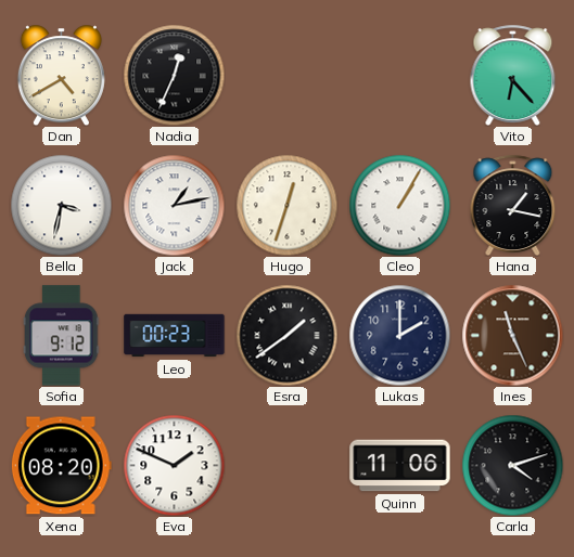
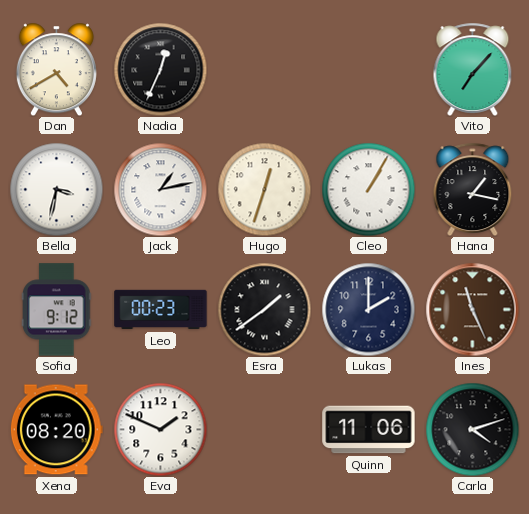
Vito: 6:23 -> 7:07
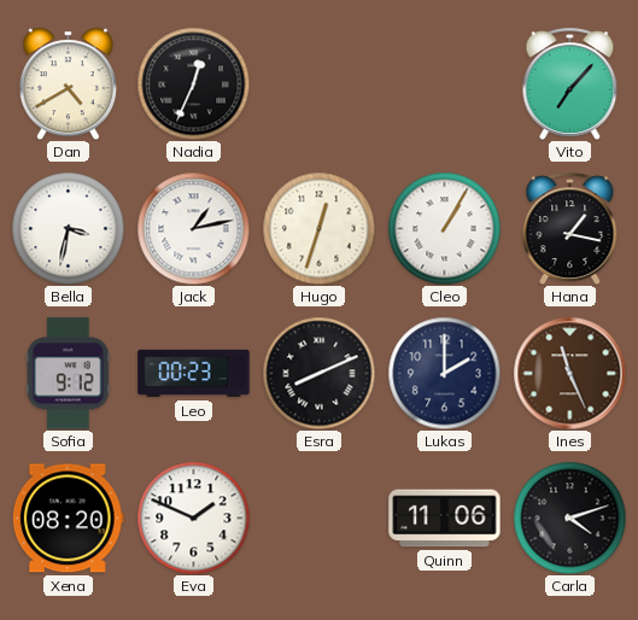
Esra: 1:39 -> 8:11
